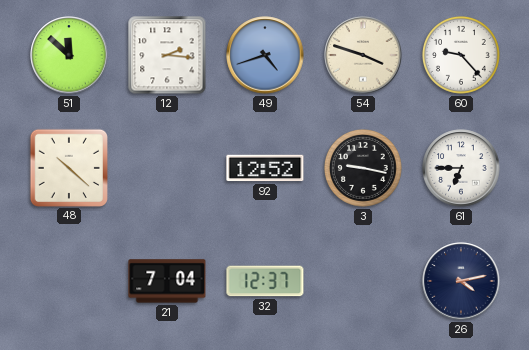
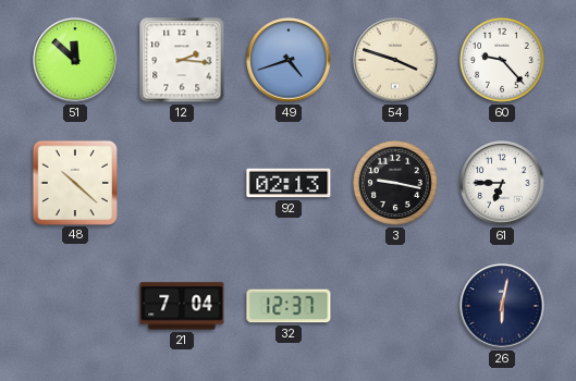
92: 12:52 -> 02:13
26: 4:13 -> 6:02
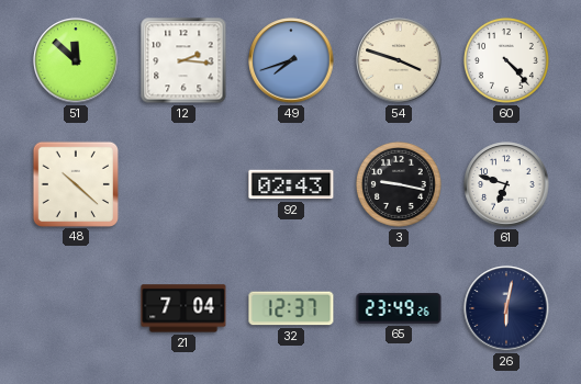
49: 4:42 -> 7:42
60: 9:23 -> 4:23
92: 02:13 -> 02:43
61: 6:45 -> 6:48
65: none -> 23:49
